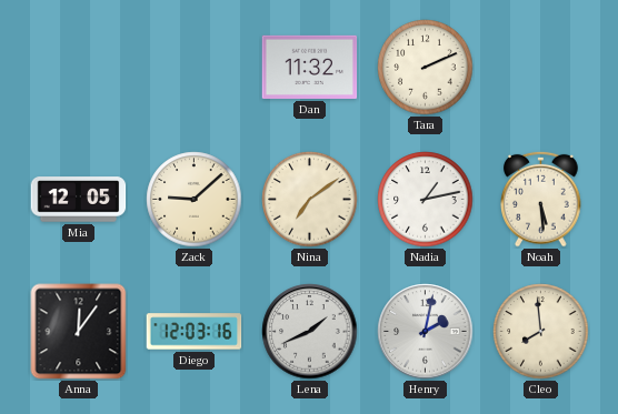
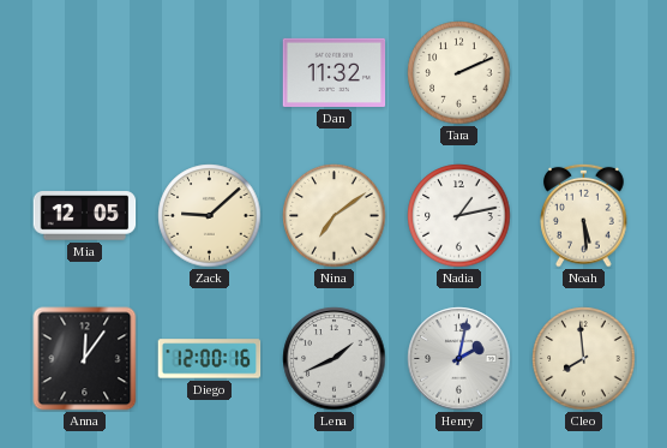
Diego: 12:03 -> 12:00
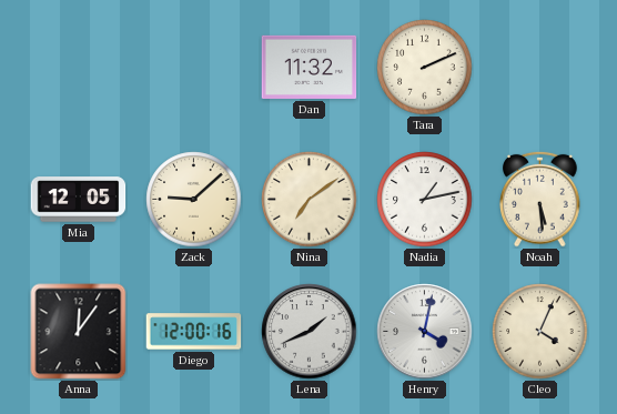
Henry: 2:02 -> 4:02
Cleo: 7:59 -> 4:04
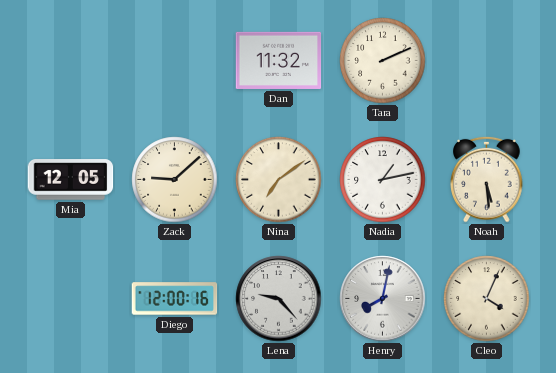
Anna: 12:06 -> none
Lena: 1:41 -> 9:23
Henry: 4:02 -> 8:02
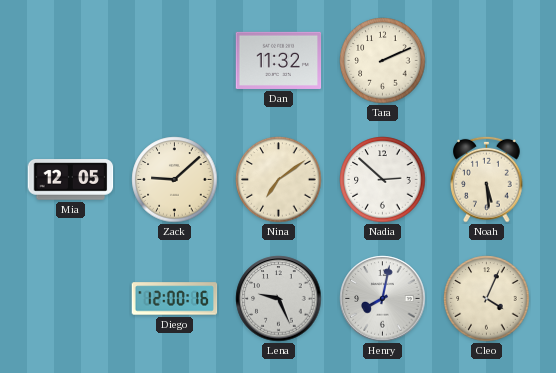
Nadia: 1:13 -> 2:52
Lena: 9:23 -> 9:26
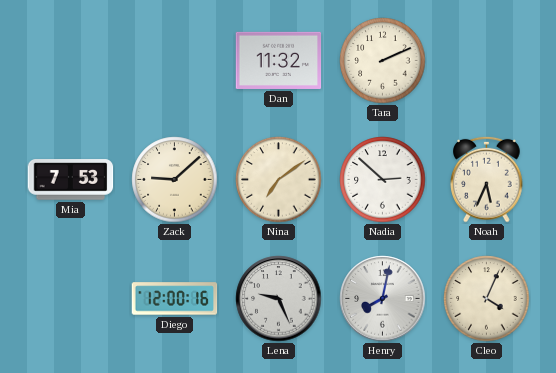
Mia: 12:05 -> 7:53
Noah: 5:29 -> 5:34
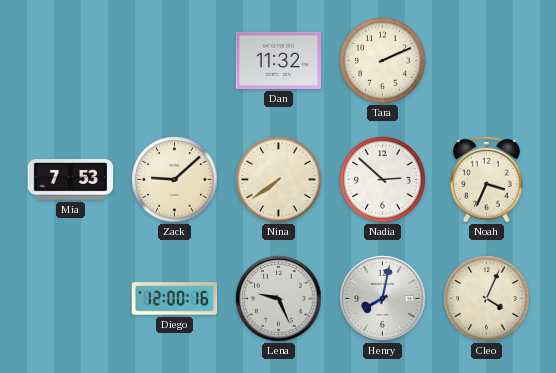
Nina: 7:09 -> 7:39
Noah: 5:34 -> 3:34
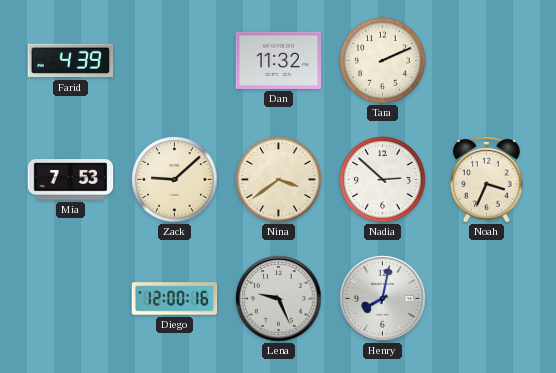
Farid: none -> 4:39
Nina: 7:39 -> 3:39
Cleo: 4:04 -> none
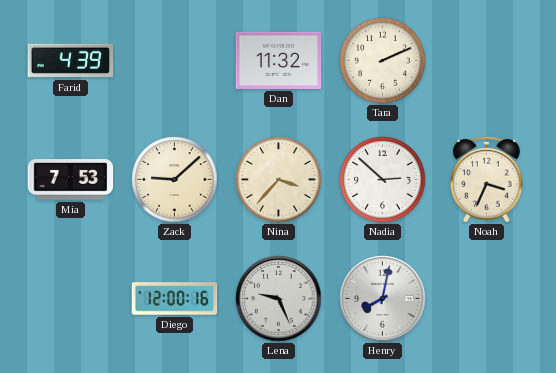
Nina: 3:39 -> 3:37
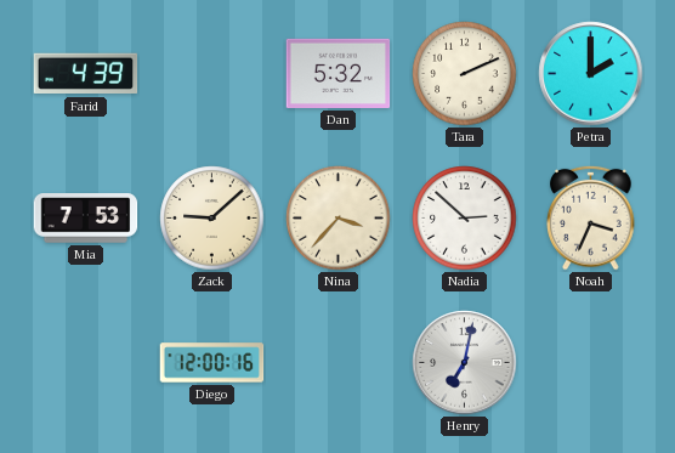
Dan: 11:32 -> 5:32
Petra: none -> 2:00
Lena: 9:26 -> none
Henry: 8:02 -> 7:02
